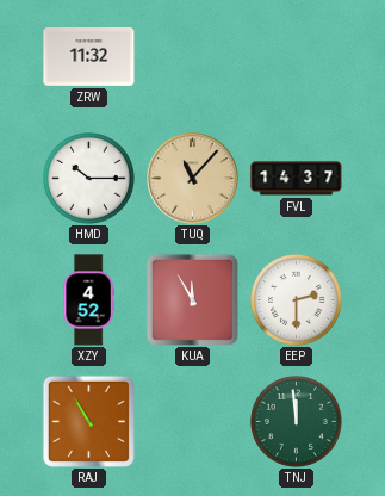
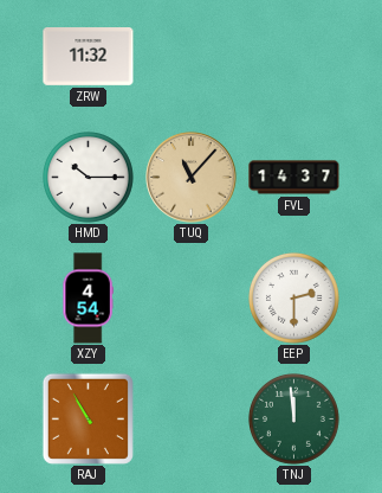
XZY: 4:52 -> 4:54
KUA: 11:55 -> none
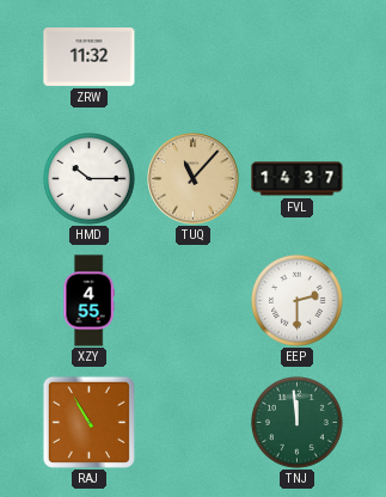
XZY: 4:54 -> 4:55
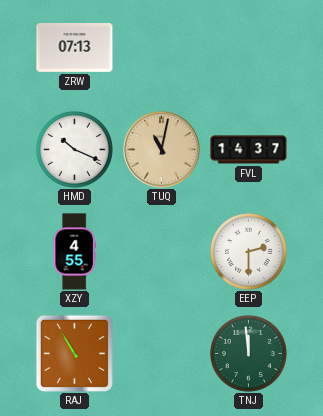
ZRW: 11:32 -> 07:13
HMD: 10:15 -> 10:19
TUQ: 11:07 -> 11:02
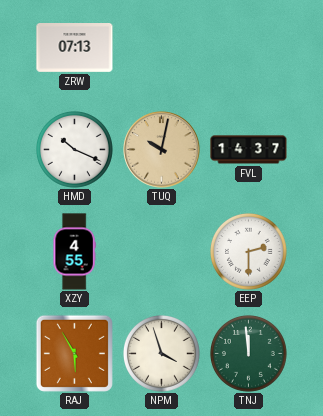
TUQ: 11:02 -> 10:02
RAJ: 10:55 -> 5:55
NPM: none -> 3:57
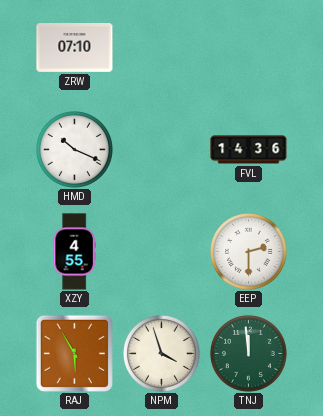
ZRW: 07:13 -> 07:10
TUQ: 10:02 -> none
FVL: 14:37 -> 14:36
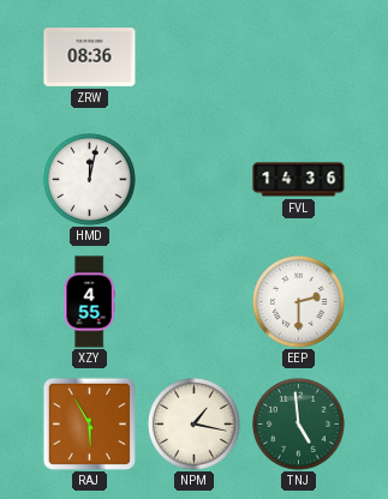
ZRW: 07:10 -> 08:36
HMD: 10:19 -> 12:02
NPM: 3:57 -> 1:17
TNJ: 11:59 -> 4:59
